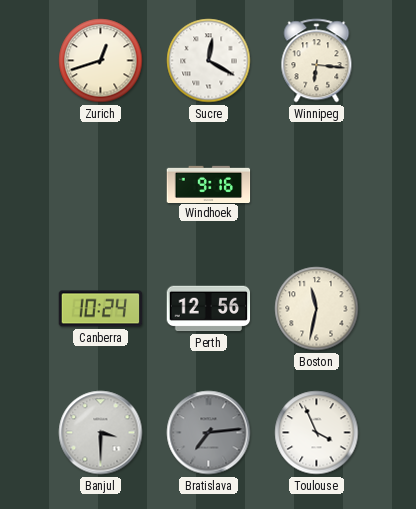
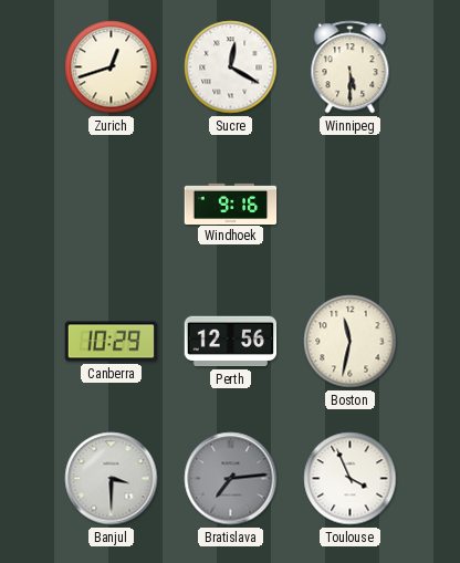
Winnipeg: 6:16 -> 5:30
Canberra: 10:24 -> 10:29
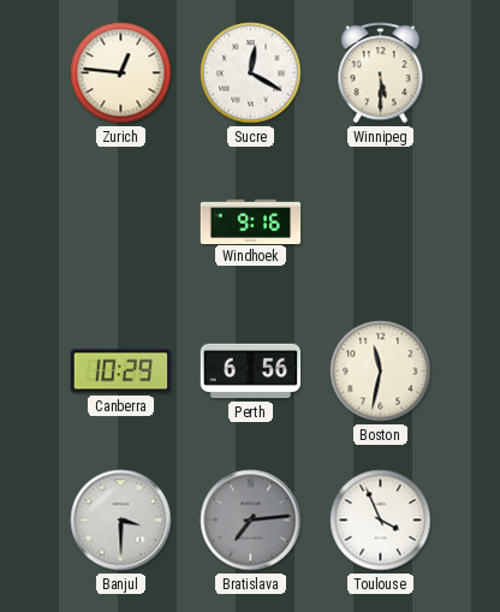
Zurich: 12:42 -> 12:46
Perth: 12:56 -> 6:56
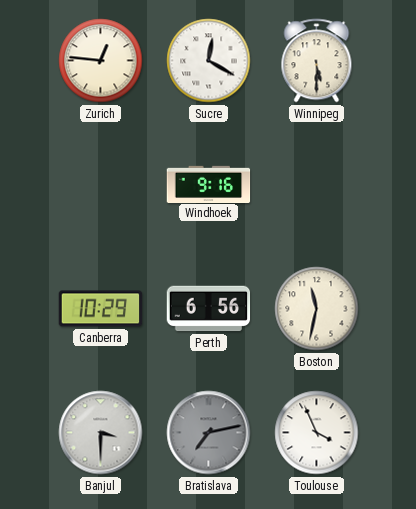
Bratislava: 7:14 -> 7:13
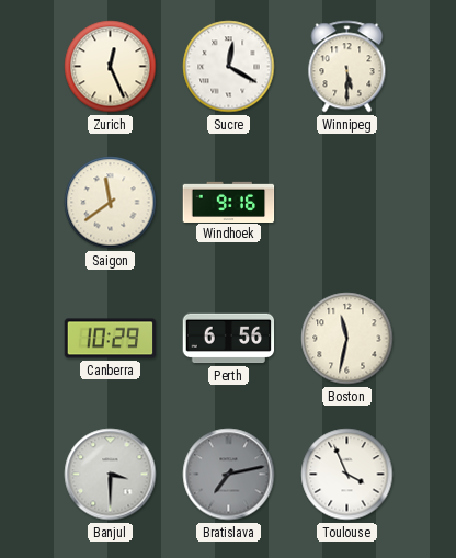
Zurich: 12:46 -> 12:26
Saigon: none -> 11:39
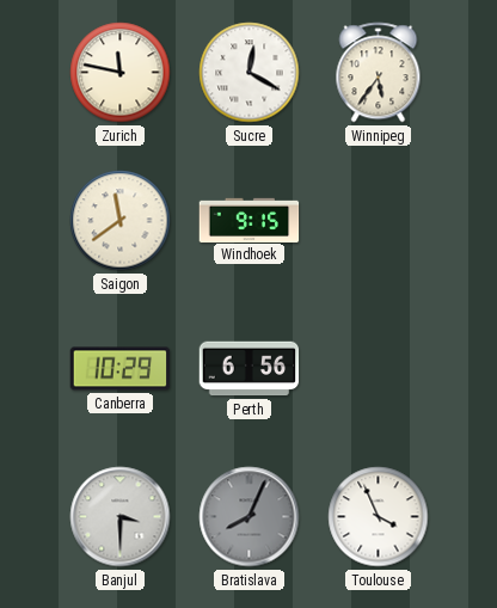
Zurich: 12:26 -> 11:47
Winnipeg: 5:30 -> 5:36
Windhoek: 9:16 -> 9:15
Boston: 11:32 -> none
Bratislava: 7:13 -> 8:04
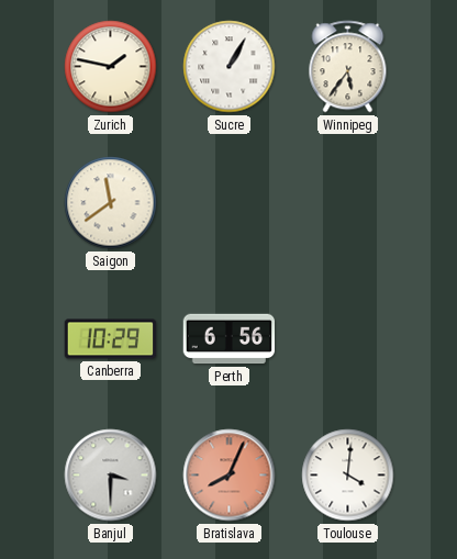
Zurich: 11:47 -> 1:47
Sucre: 12:20 -> 1:05
Windhoek: 9:15 -> none
Bratislava dial: grey -> salmon
Toulouse: 3:56 -> 4:01
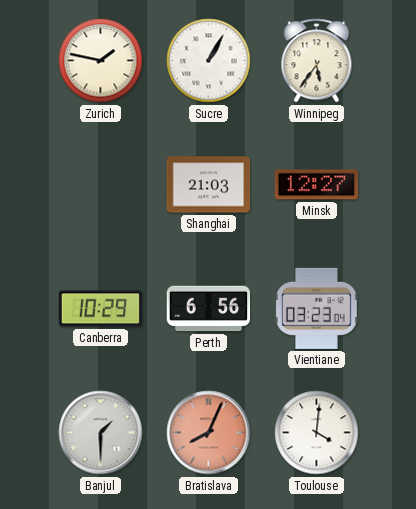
Saigon: 11:39 -> none
Shanghai: none -> 21:03
Minsk: none -> 12:27
Vientiane: none -> 03:23
Banjul: 3:30 -> 1:30
